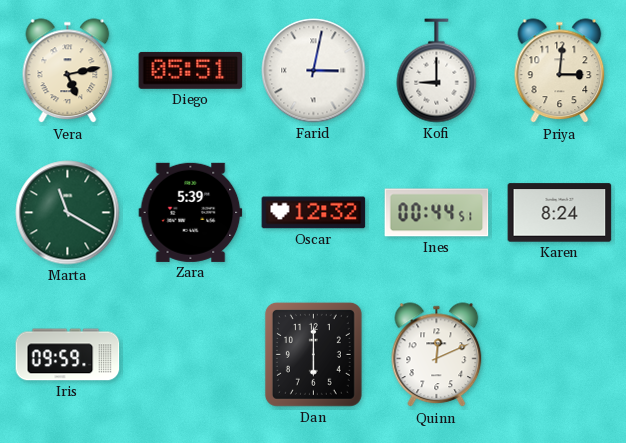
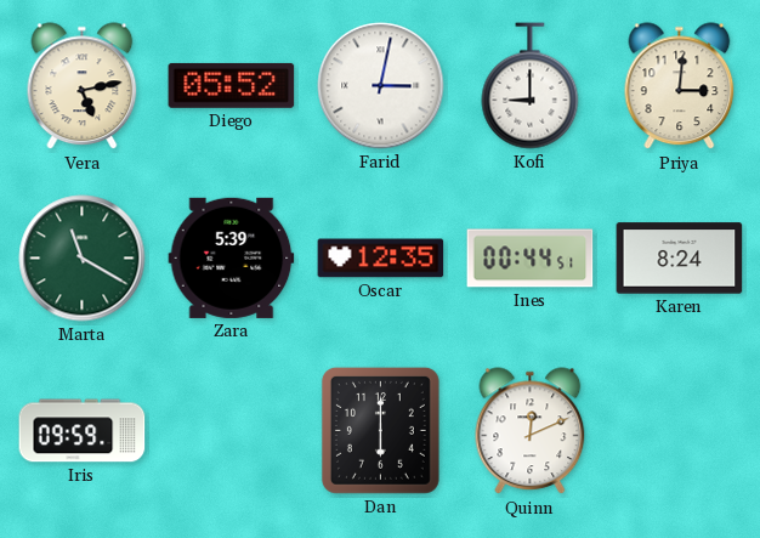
Diego: 05:51 -> 05:52
Oscar: 12:32 -> 12:35
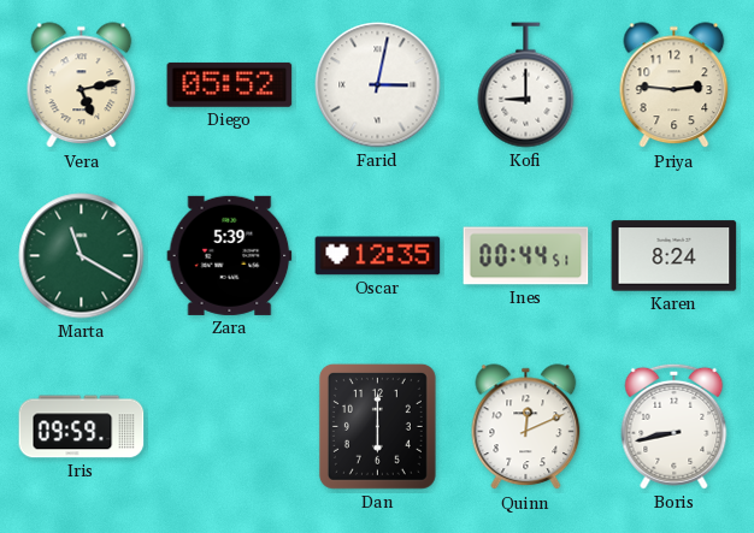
Priya: 3:01 -> 2:46
Boris: none -> 8:43
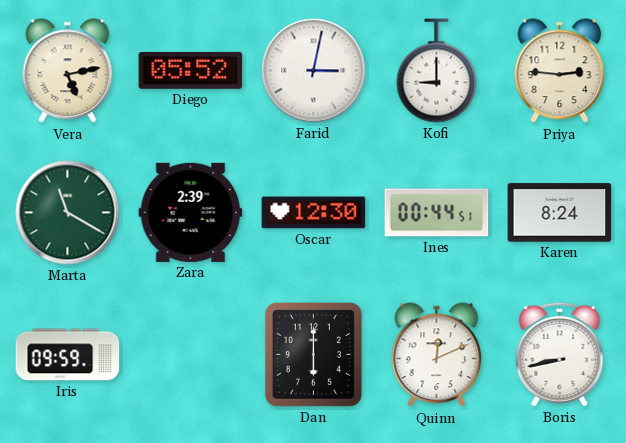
Zara: 5:39 -> 2:39
Oscar: 12:35 -> 12:30
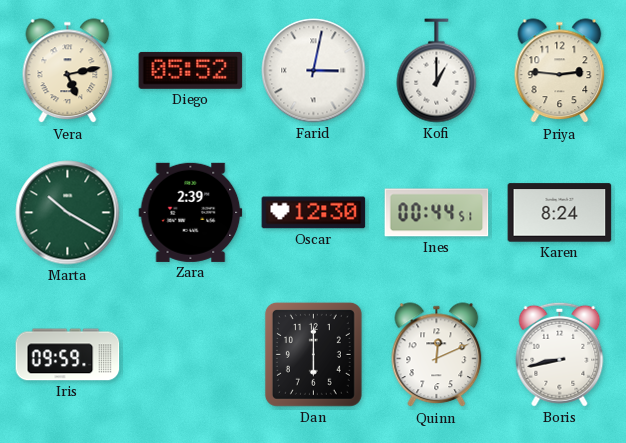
Kofi: 9:00 -> 1:00
Marta: 11:20 -> 10:20
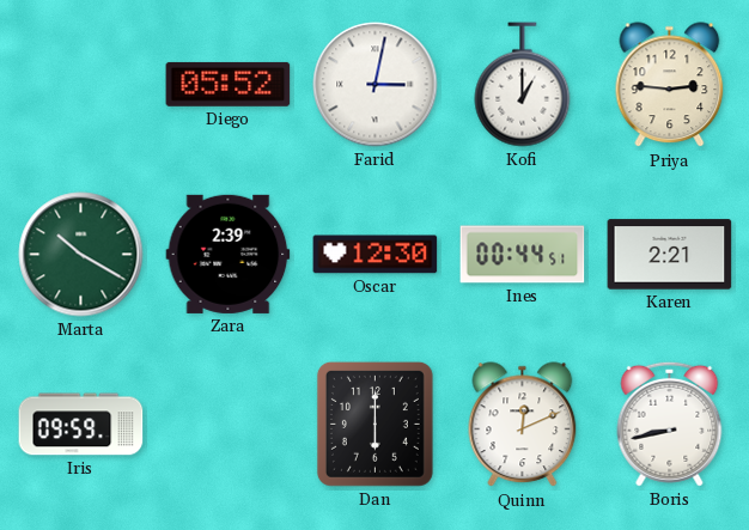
Vera: 5:13 -> none
Karen: 8:24 -> 2:21
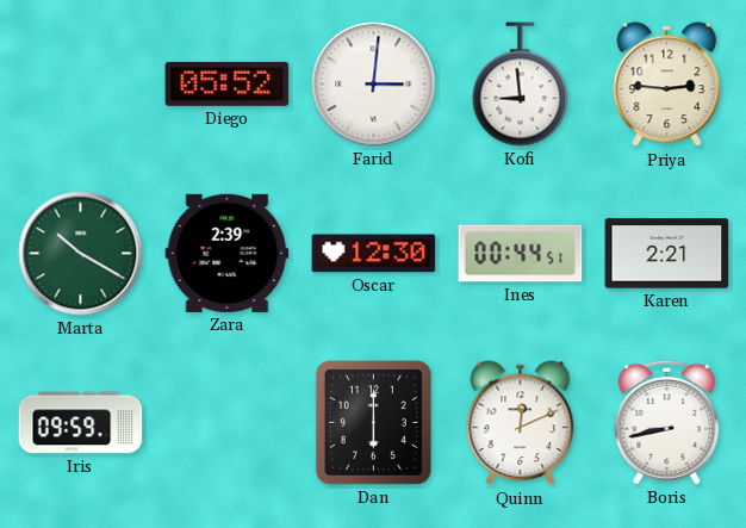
Farid: 3:02 -> 3:01
Kofi: 1:00 -> 8:59
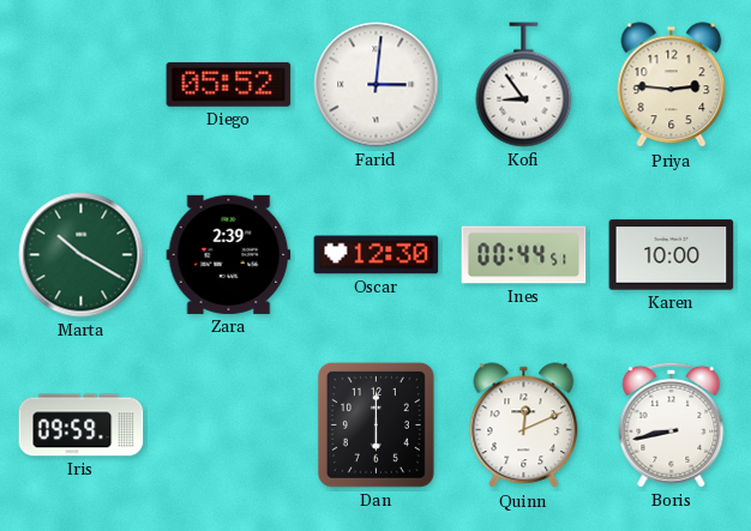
Kofi: 8:59 -> 8:54
Karen: 2:21 -> 10:00
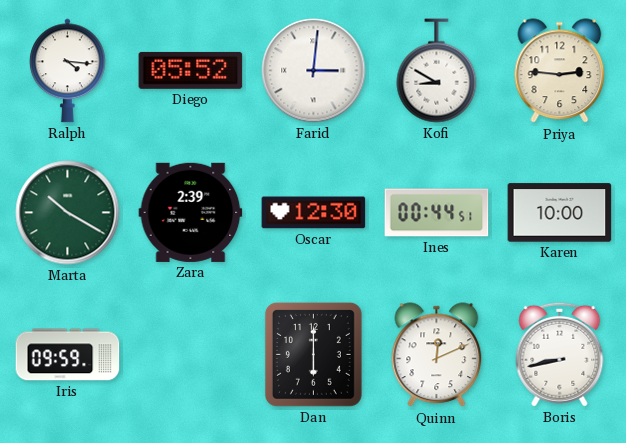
Ralph: none -> 4:16
Kofi: 8:54 -> 8:50
